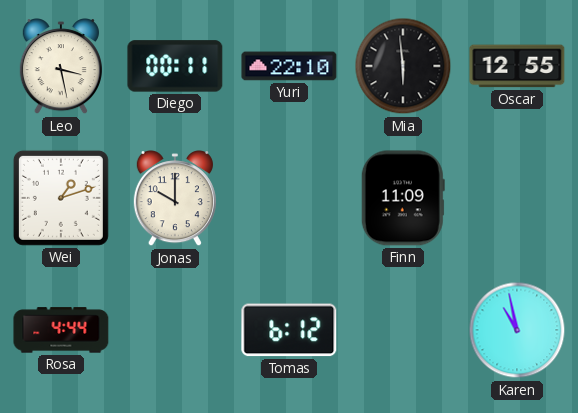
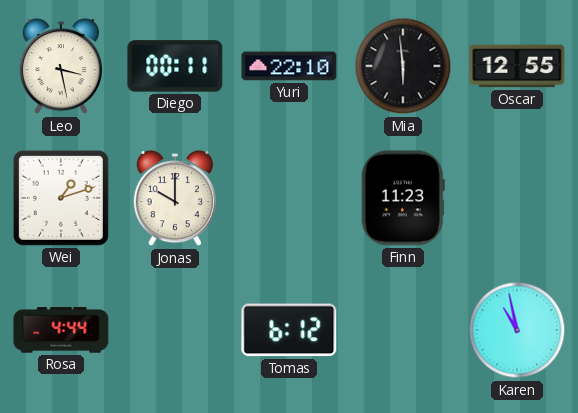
Finn: 11:09 -> 11:23
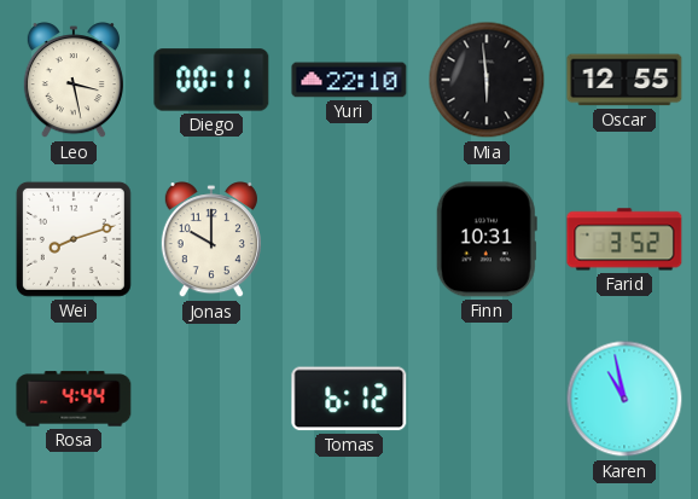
Wei: 1:12 -> 8:12
Finn: 11:23 -> 10:31
Farid: none -> 3:52
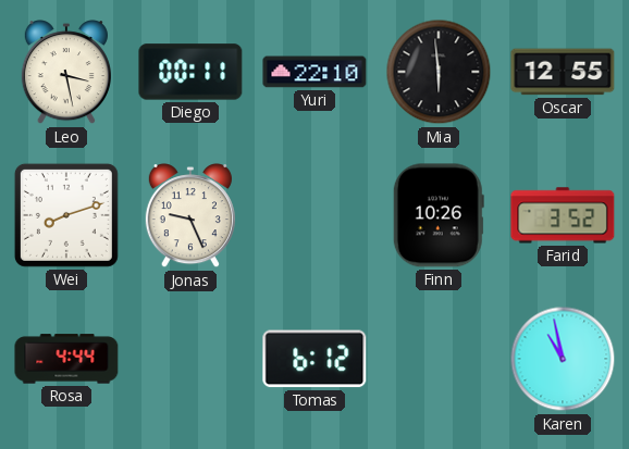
Jonas: 10:00 -> 9:26
Finn: 10:31 -> 10:26
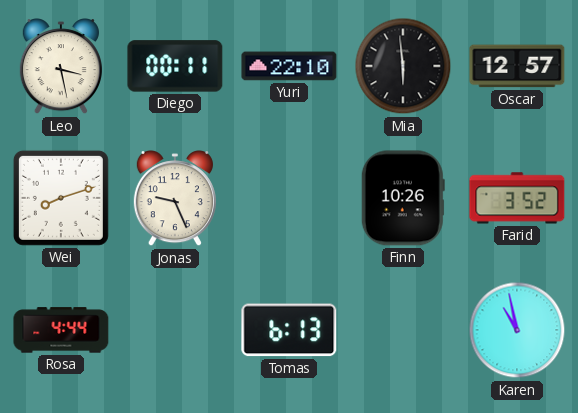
Oscar: 12:55 -> 12:57
Tomas: 6:12 -> 6:13
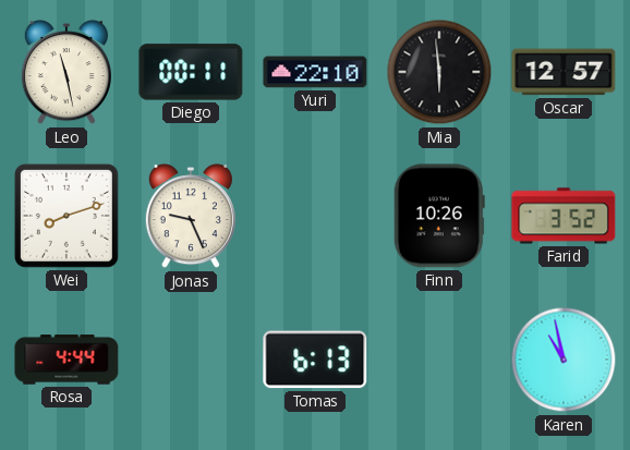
Leo: 3:28 -> 11:28
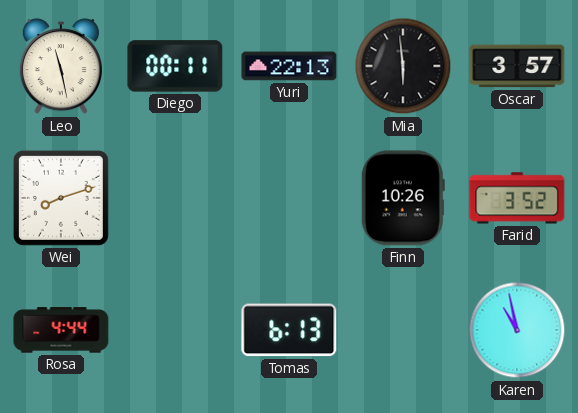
Yuri: 22:10 -> 22:13
Oscar: 12:57 -> 3:57
Jonas: 9:26 -> none
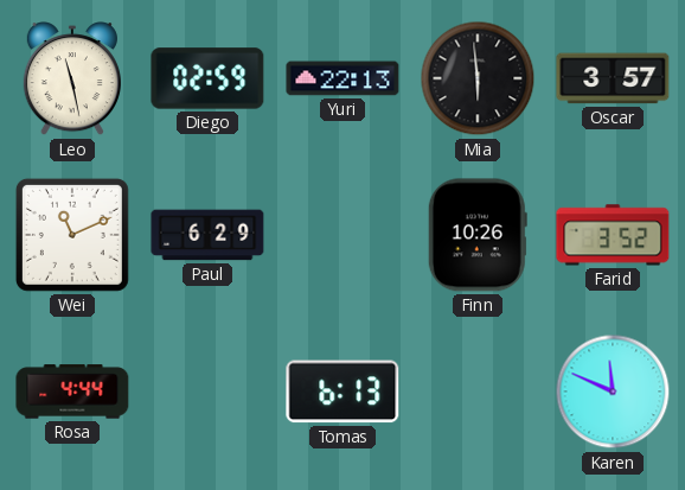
Diego: 00:11 -> 02:59
Wei: 8:12 -> 11:11
Paul: none -> 6:29
Karen: 10:58 -> 11:49
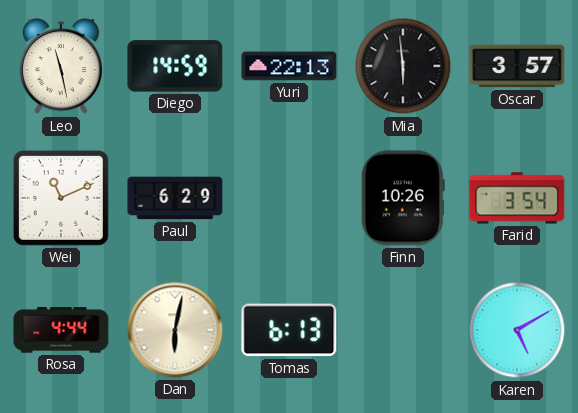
Diego: 02:59 -> 14:59
Farid: 3:52 -> 3:54
Dan: none -> 6:02
Karen: 11:49 -> 5:10
